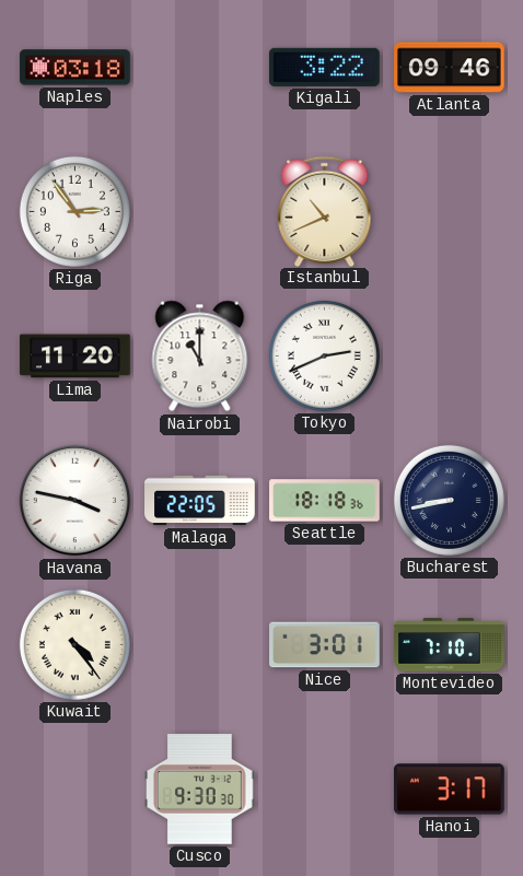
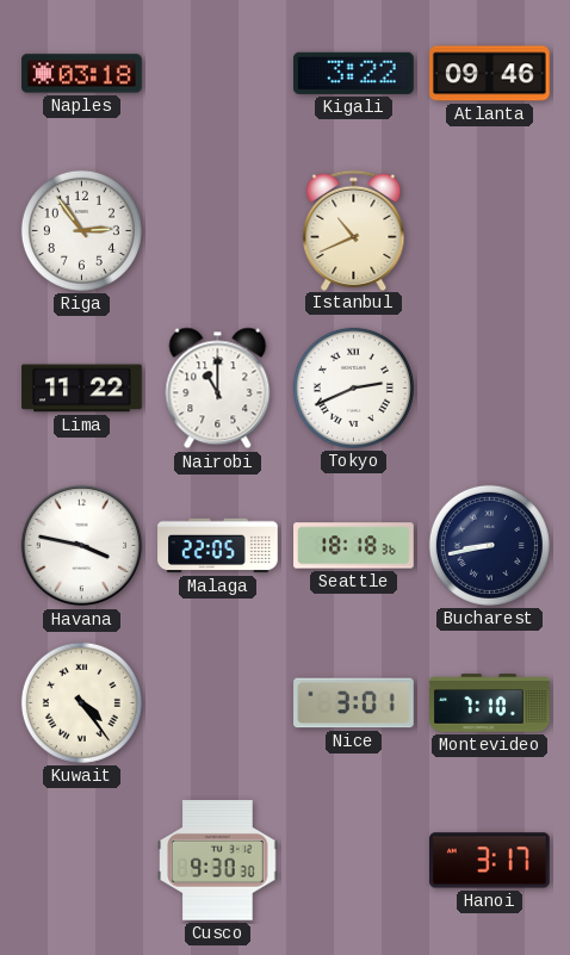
Lima: 11:20 -> 11:22
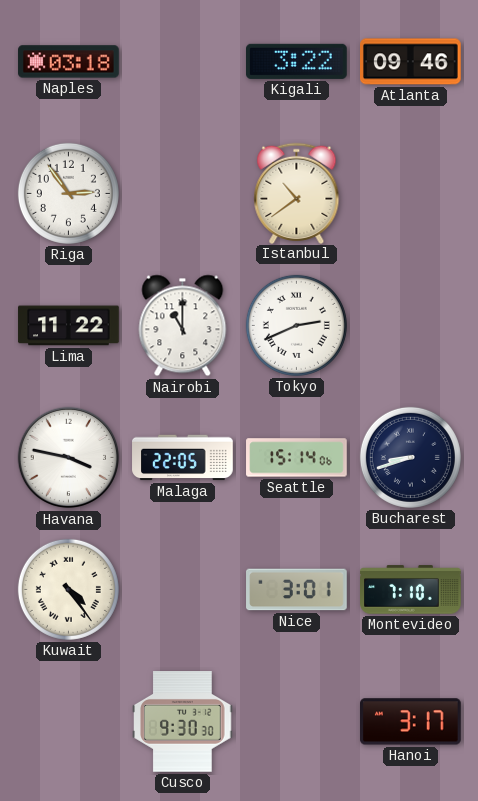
Istanbul: 10:41 -> 10:39
Seattle: 18:18 -> 15:14
Bucharest: 8:43 -> 8:42
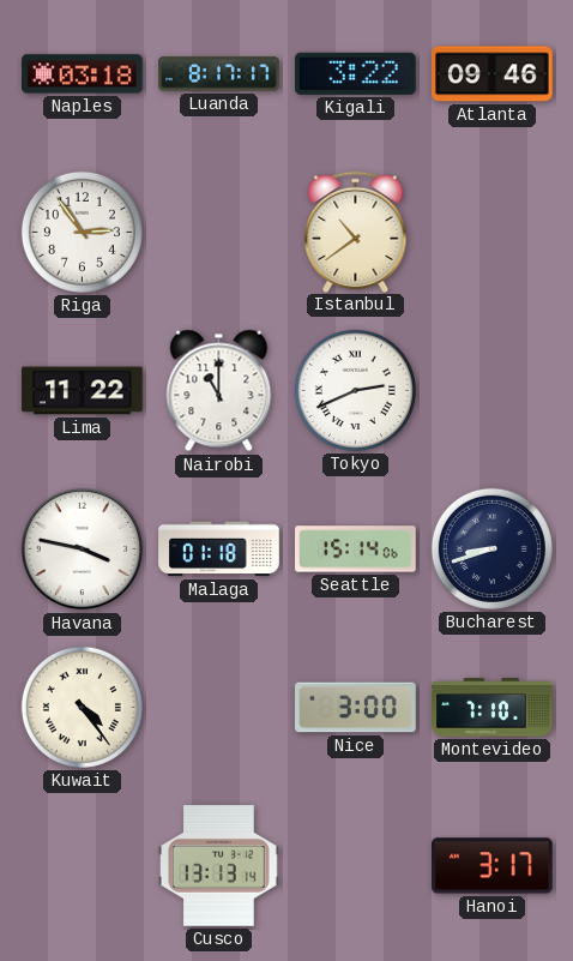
Luanda: none -> 8:17
Malaga: 22:05 -> 01:18
Nice: 3:01 -> 3:00
Cusco: 9:30 -> 13:13
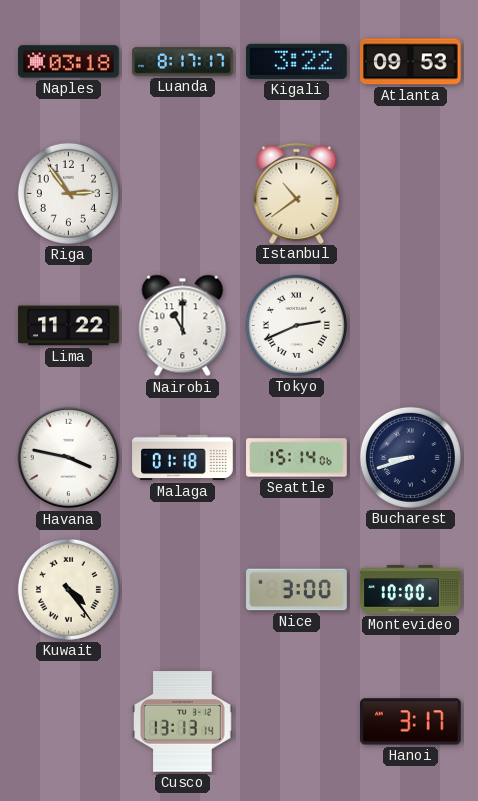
Atlanta: 09:46 -> 09:53
Montevideo: 7:10 -> 10:00
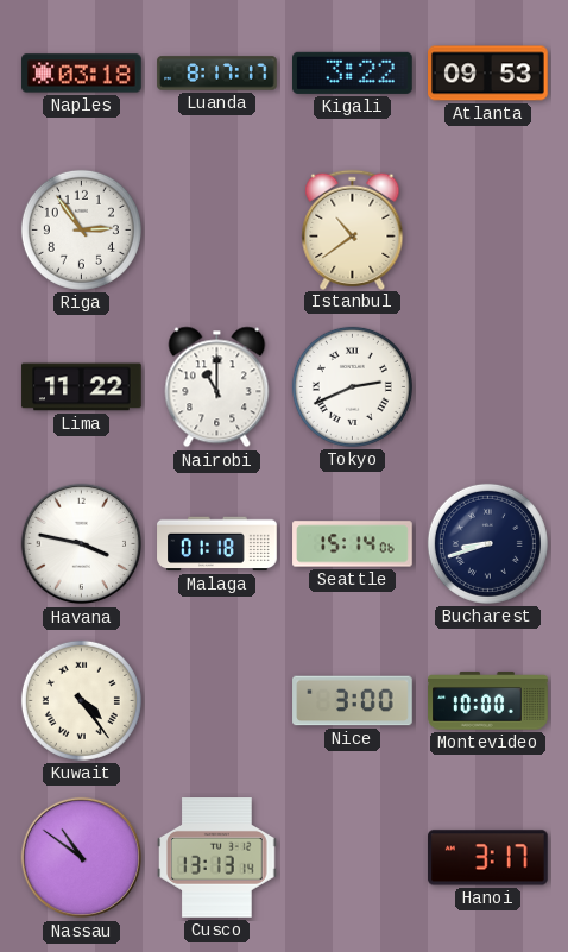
Nassau: none -> 10:51
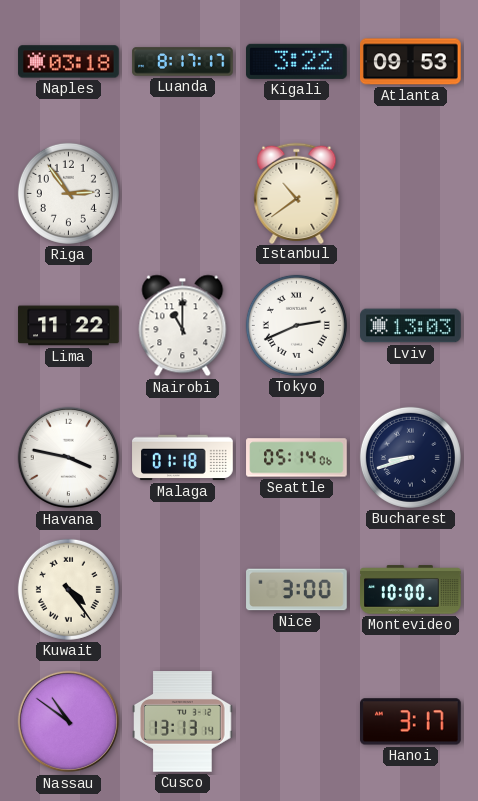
Lviv: none -> 13:03
Seattle: 15:14 -> 05:14
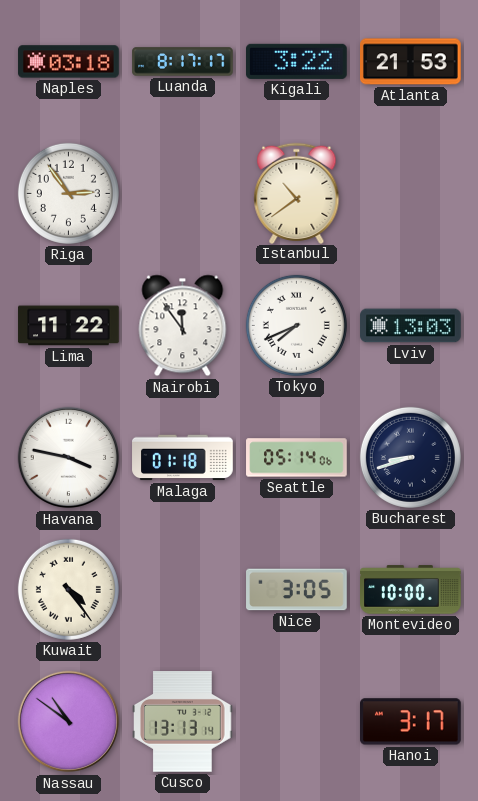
Atlanta: 09:53 -> 21:53
Nairobi: 11:00 -> 11:54
Tokyo: 2:41 -> 7:41
Nice: 3:00 -> 3:05
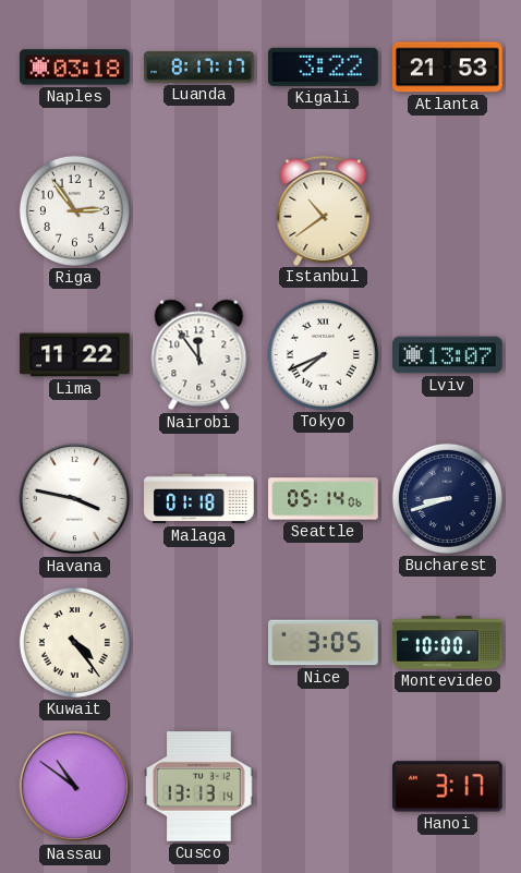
Lviv: 13:03 -> 13:07
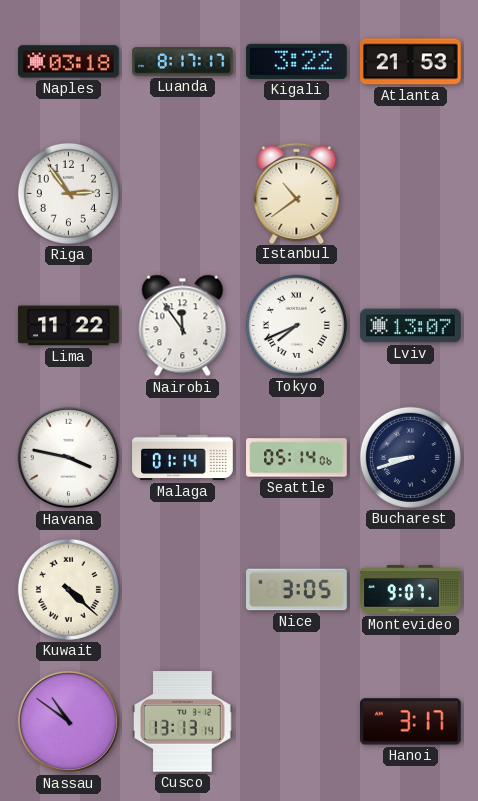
Malaga: 01:18 -> 01:14
Kuwait: 4:24 -> 4:22
Montevideo: 10:00 -> 9:07
